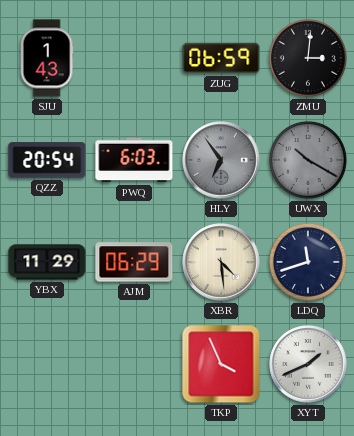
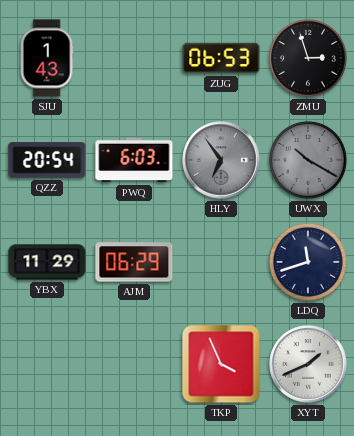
ZUG: 06:59 -> 06:53
ZMU: 3:01 -> 2:57
XBR: 4:29 -> none
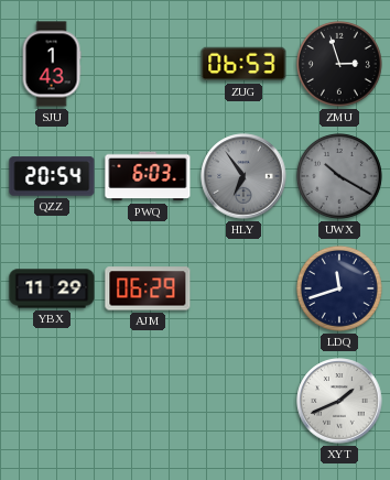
TKP: 3:56 -> none
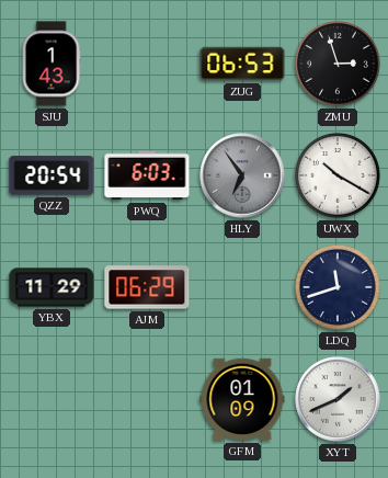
UWX dial: grey -> white
GFM: none -> 01:09
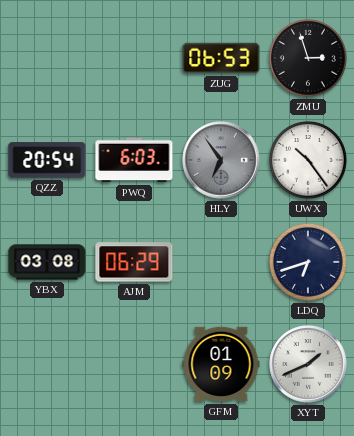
SJU: 1:43 -> none
UWX: 10:20 -> 10:24
YBX: 11:29 -> 03:08
LDQ: 11:42 -> 6:42
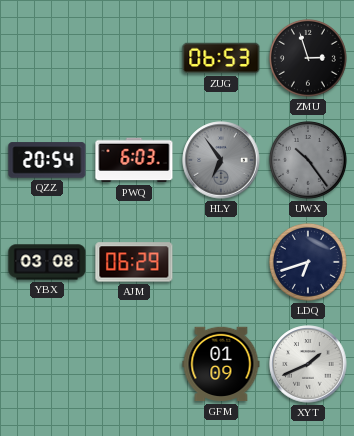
UWX dial: white -> grey
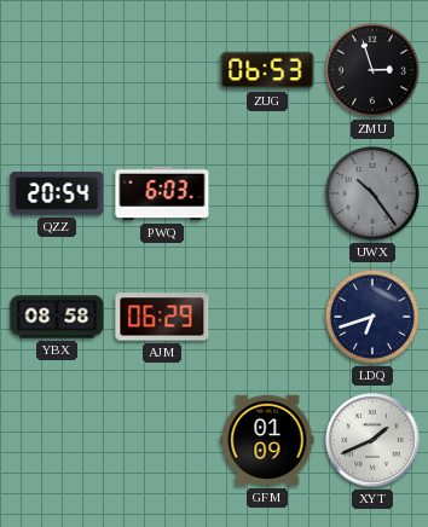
HLY: 6:54 -> none
YBX: 03:08 -> 08:58
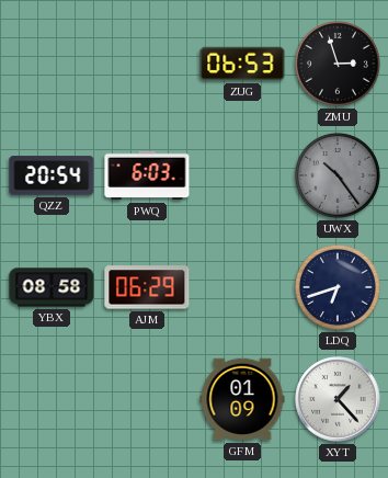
XYT: 1:41 -> 1:23
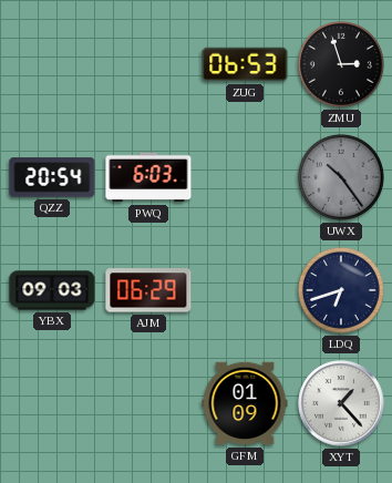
YBX: 08:58 -> 09:03
